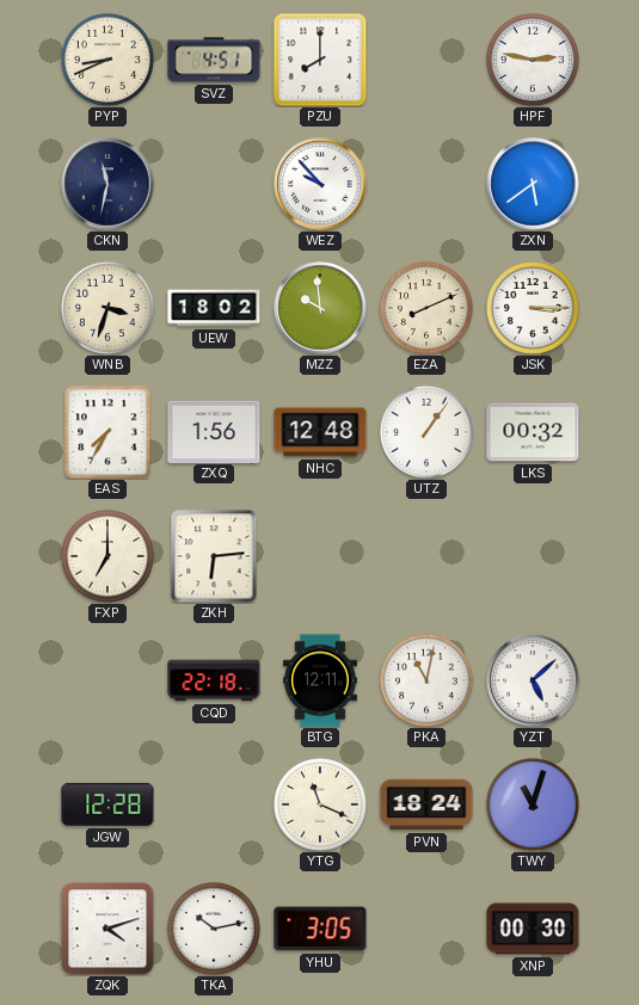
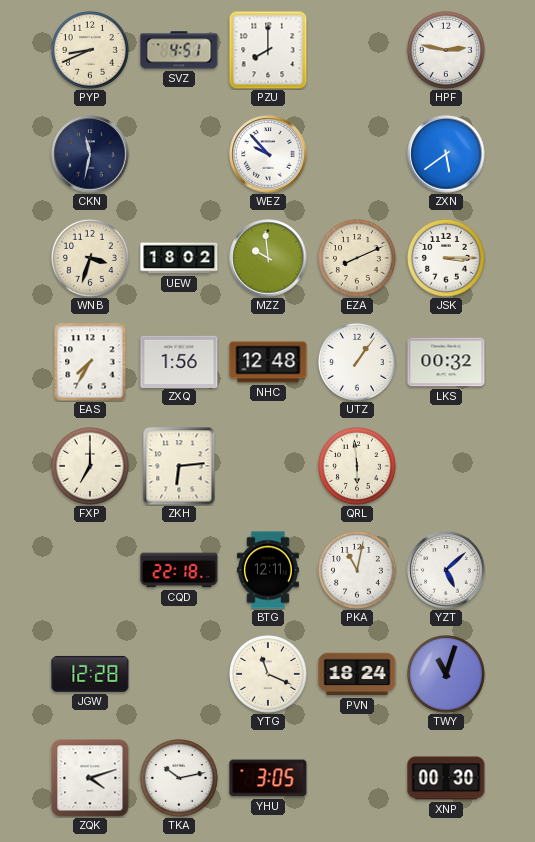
QRL: none -> 5:59
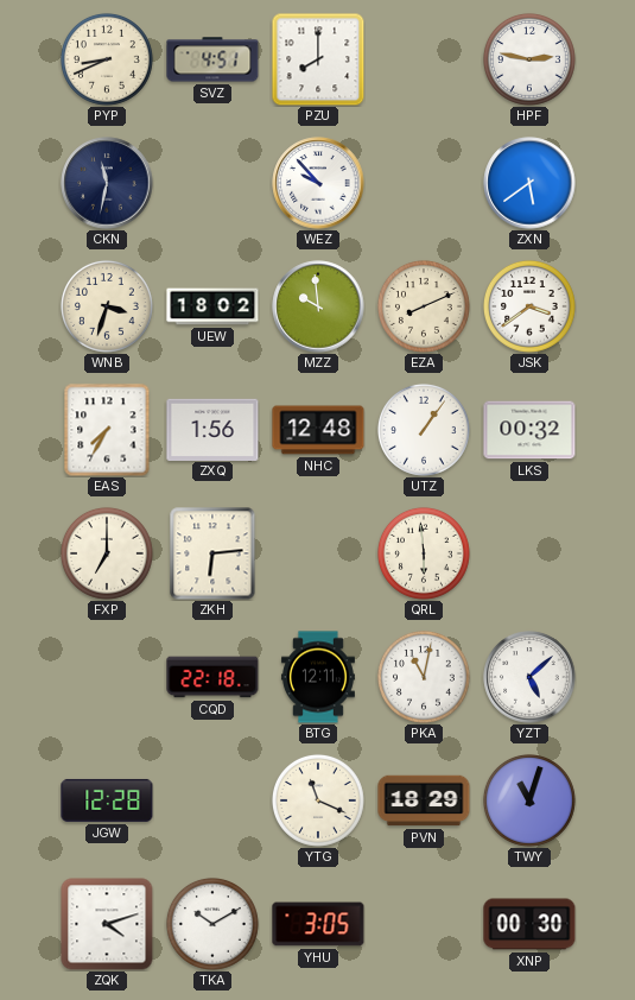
JSK: 3:15 -> 3:39
PVN: 18:24 -> 18:29
TKA: 10:13 -> 10:10
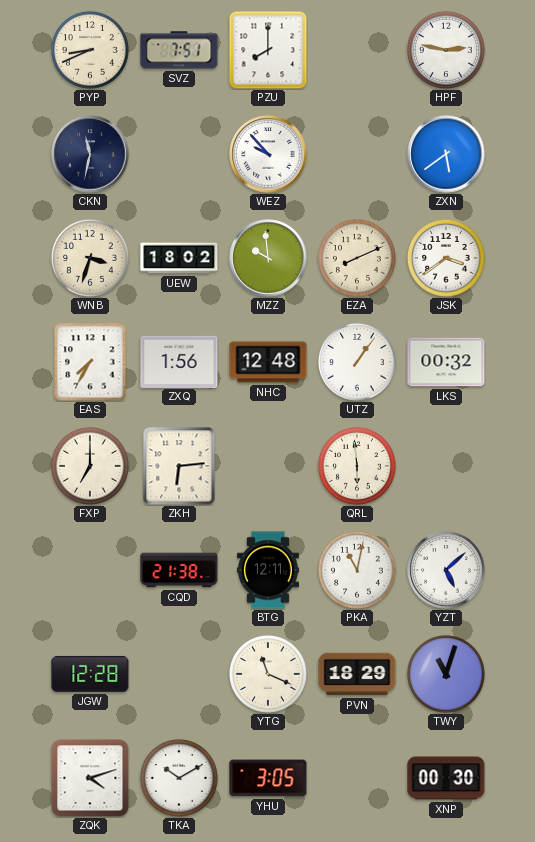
SVZ: 4:51 -> 7:51
CQD: 22:18 -> 21:38
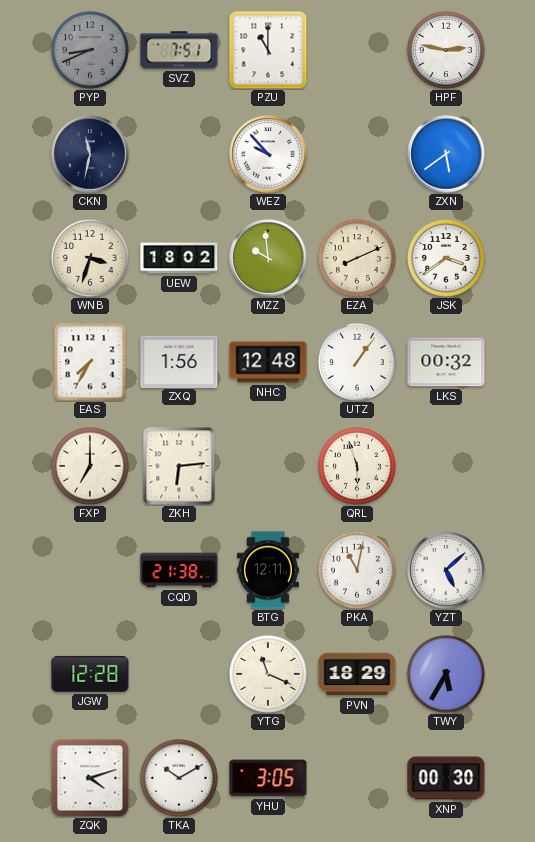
PYP dial: cream -> grey
PZU: 8:00 -> 11:00
QRL: 5:59 -> 5:57
TWY: 11:03 -> 5:35
